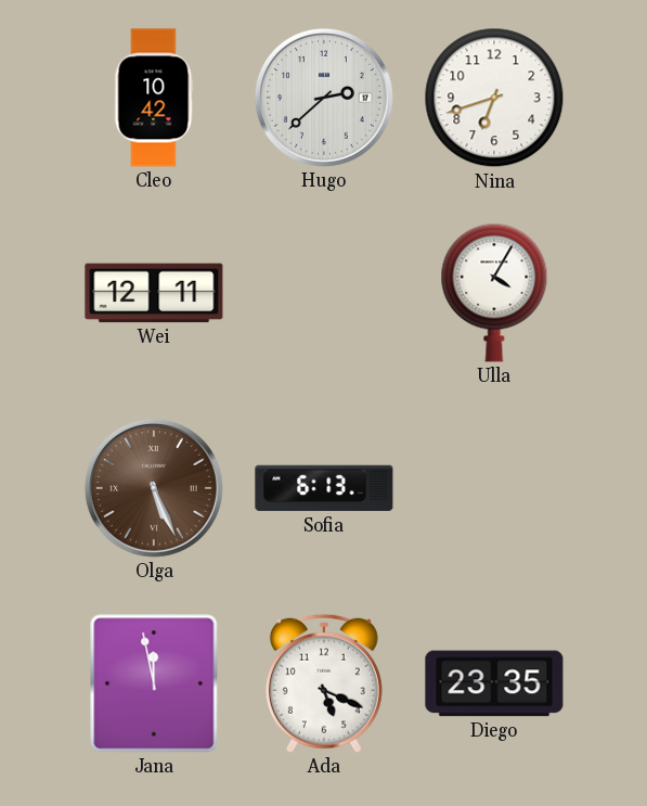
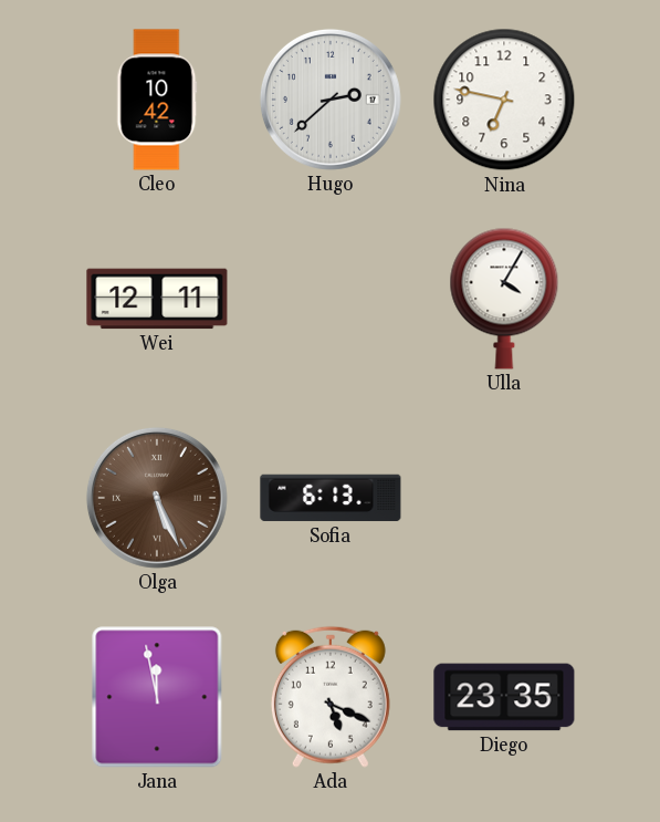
Nina: 6:42 -> 6:47
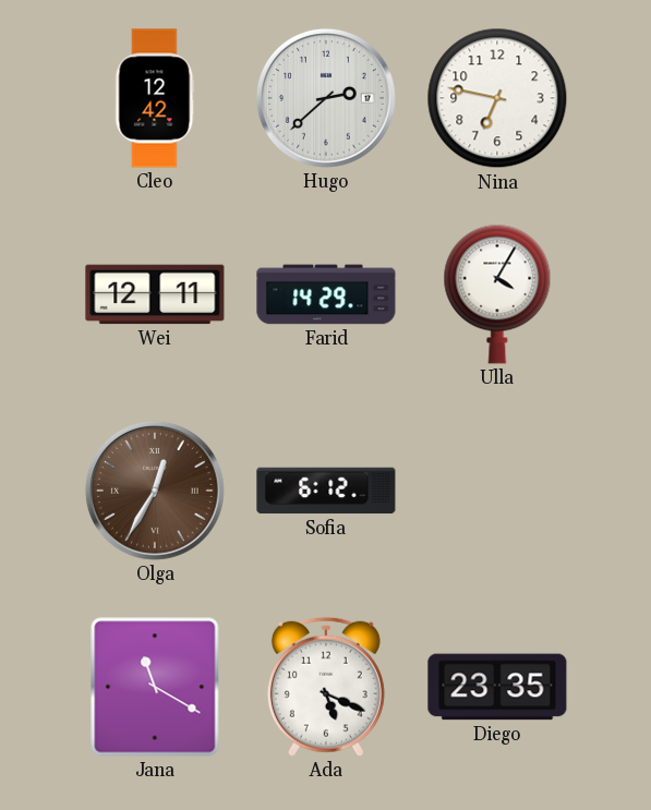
Cleo: 10:42 -> 12:42
Farid: none -> 14:29
Olga: 5:26 -> 12:35
Sofia: 6:13 -> 6:12
Jana: 11:58 -> 11:20
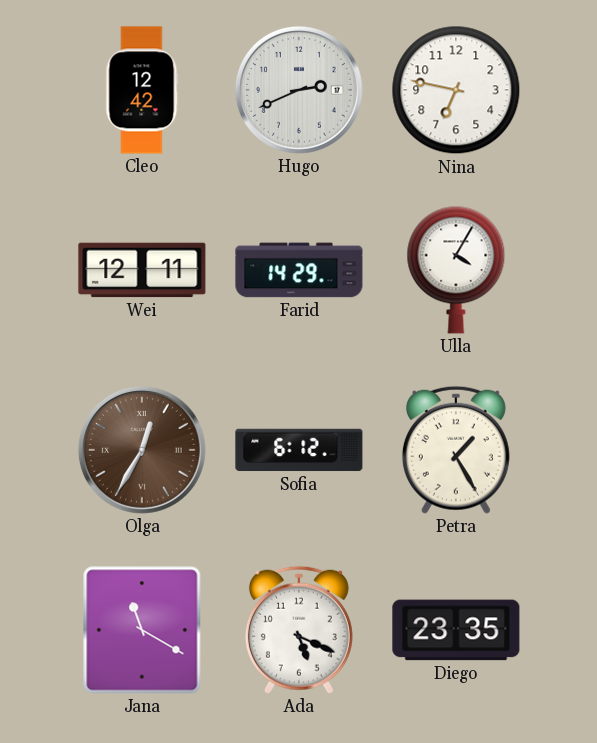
Hugo: 2:38 -> 2:41
Petra: none -> 1:25
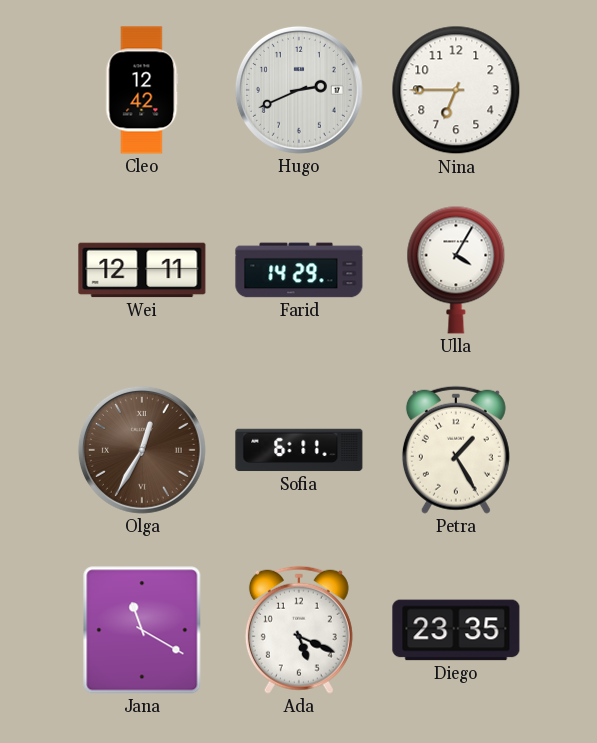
Nina: 6:47 -> 6:45
Sofia: 6:12 -> 6:11
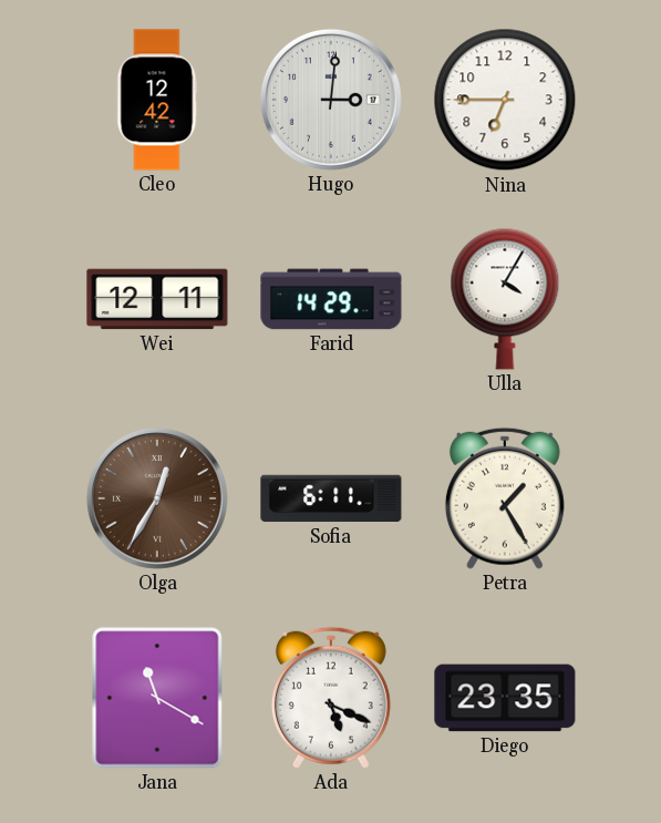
Hugo: 2:41 -> 3:01
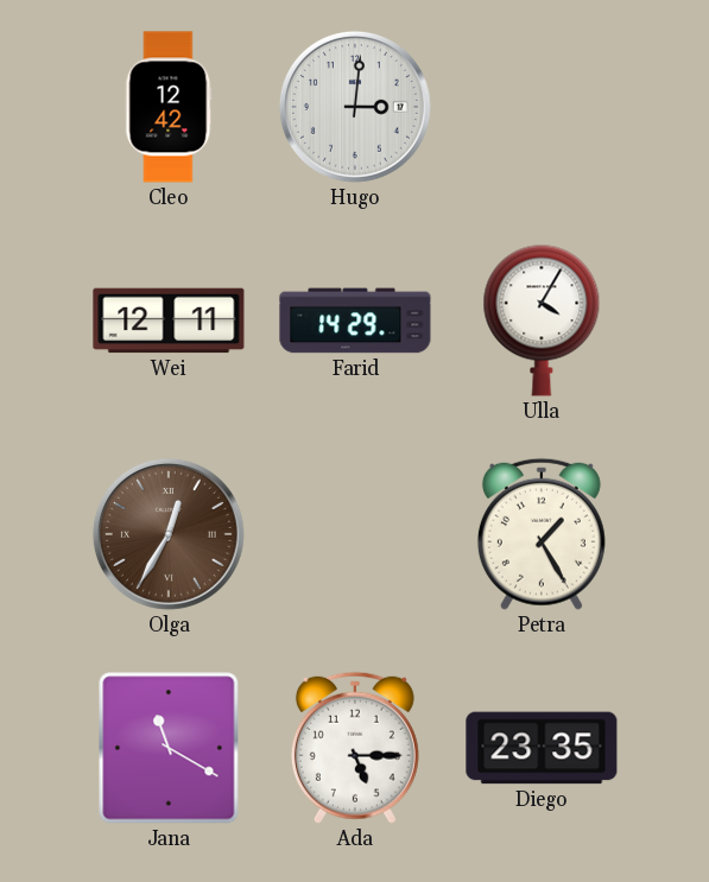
Nina: 6:45 -> none
Sofia: 6:11 -> none
Ada: 5:19 -> 5:15
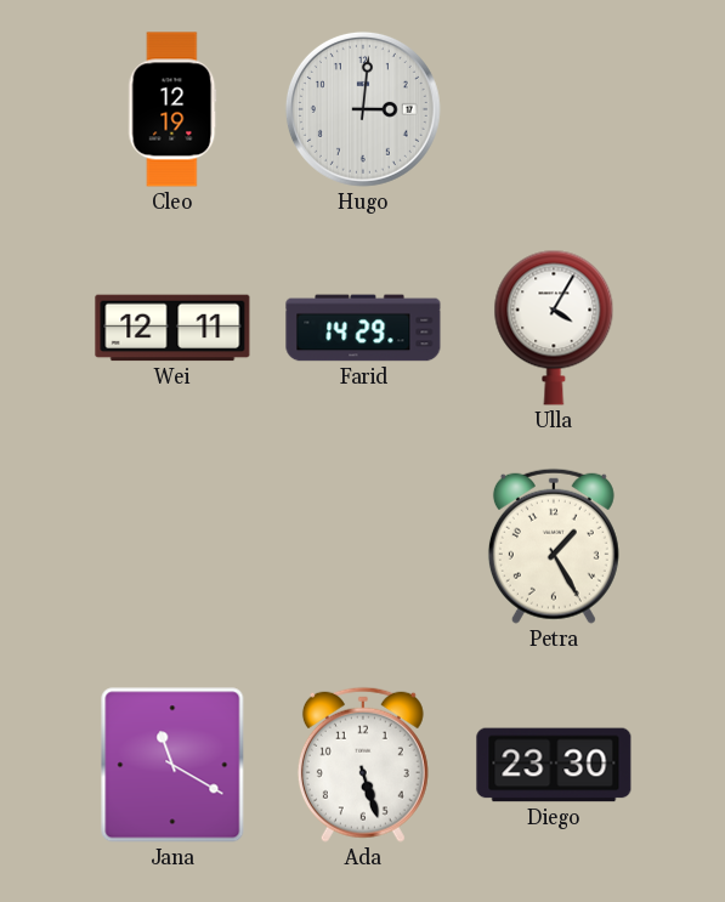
Cleo: 12:42 -> 12:19
Olga: 12:35 -> none
Ada: 5:15 -> 5:27
Diego: 23:35 -> 23:30
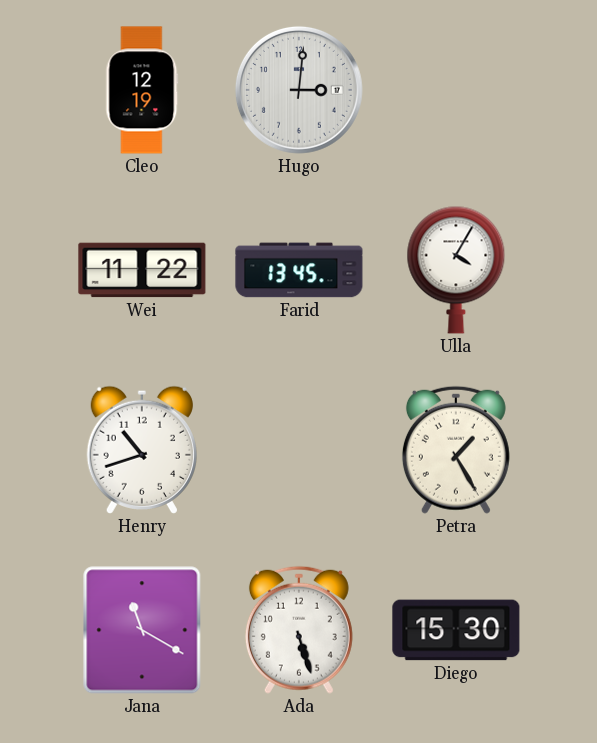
Wei: 12:11 -> 11:22
Farid: 14:29 -> 13:45
Henry: none -> 10:42
Diego: 23:30 -> 15:30
